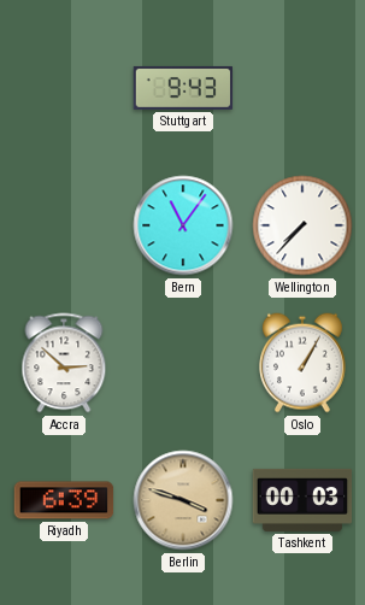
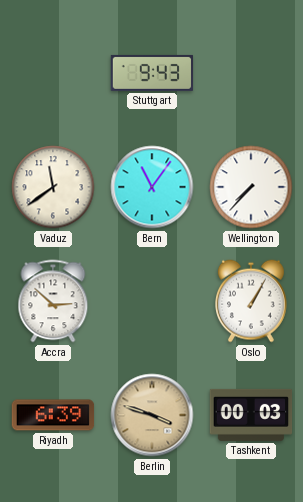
Vaduz: none -> 11:39
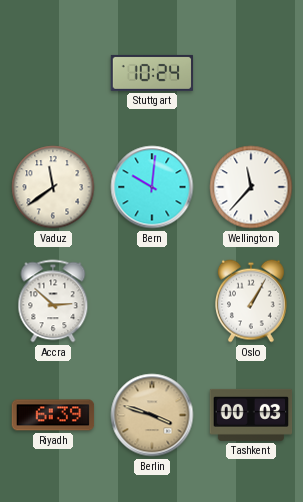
Stuttgart: 9:43 -> 10:24
Bern: 11:06 -> 10:01
Wellington: 7:37 -> 11:37
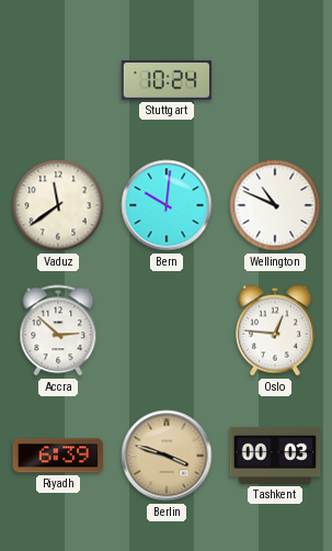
Wellington: 11:37 -> 10:49
Oslo: 1:05 -> 12:46
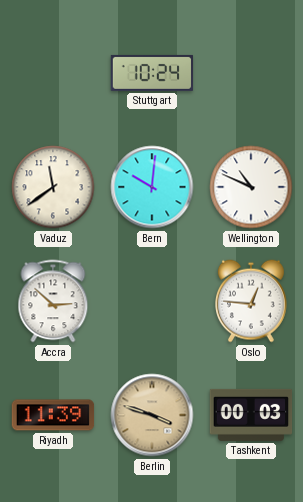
Riyadh: 6:39 -> 11:39
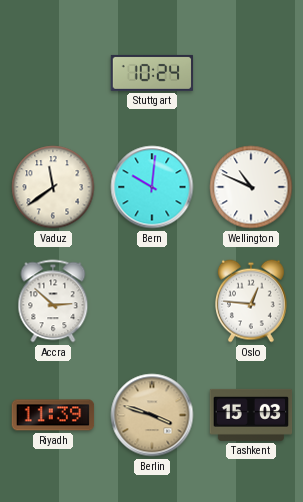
Tashkent: 00:03 -> 15:03
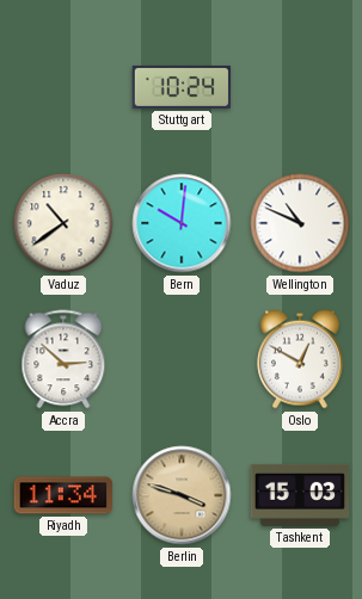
Vaduz: 11:39 -> 10:39
Oslo: 12:46 -> 12:50
Riyadh: 11:39 -> 11:34
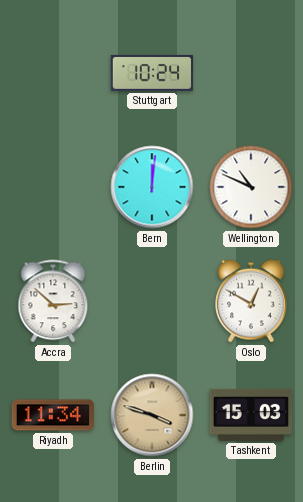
Vaduz: 10:39 -> none
Bern: 10:01 -> 12:01
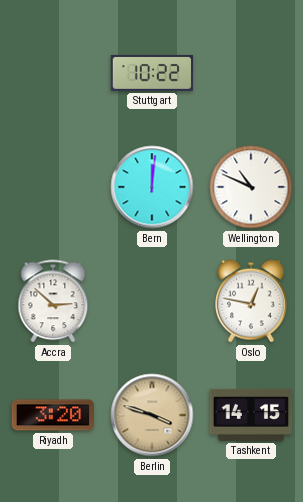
Stuttgart: 10:24 -> 10:22
Oslo: 12:50 -> 12:47
Riyadh: 11:34 -> 3:20
Tashkent: 15:03 -> 14:15
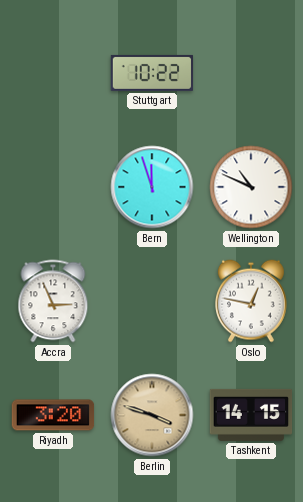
Bern: 12:01 -> 11:57
Accra: 2:52 -> 2:56
